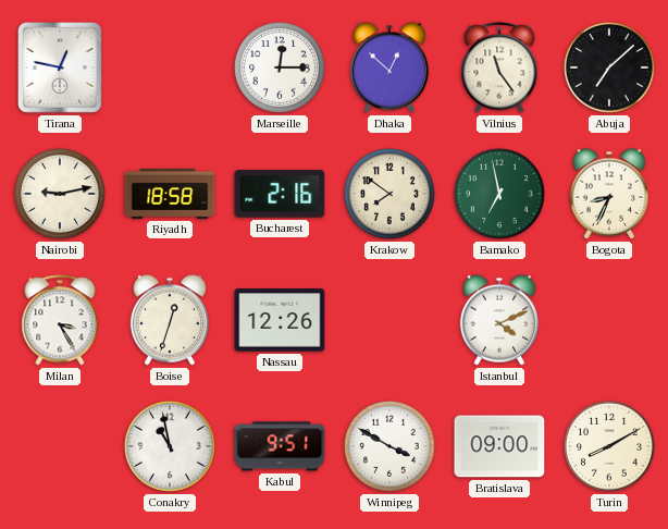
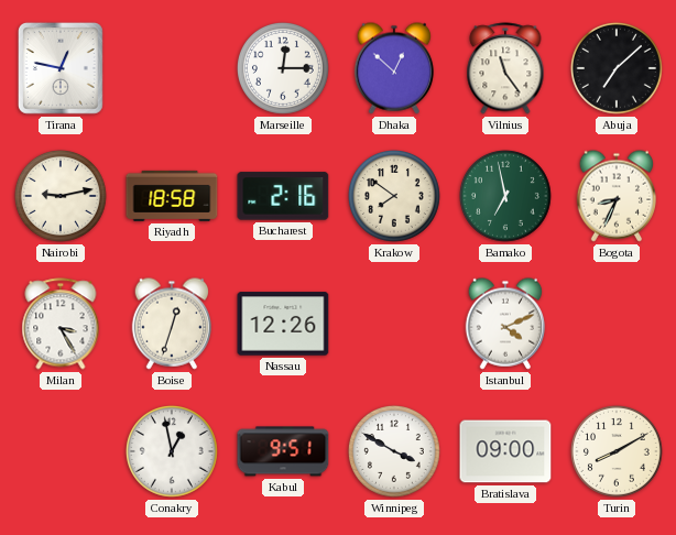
Conakry: 10:58 -> 12:58
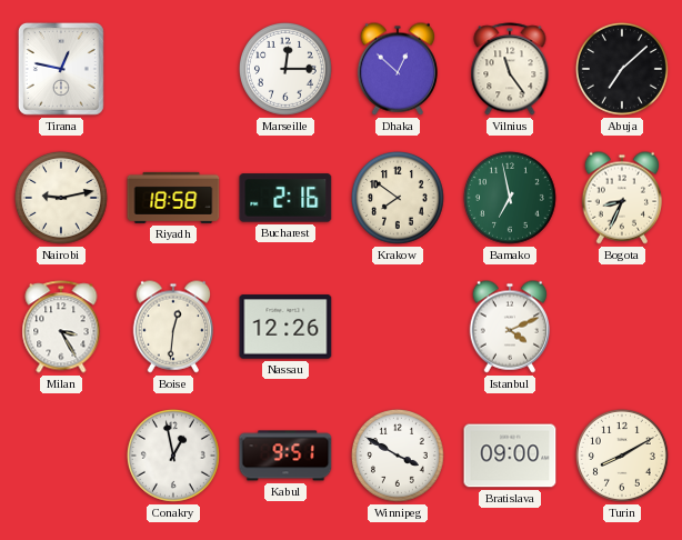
Boise: 12:33 -> 12:31
